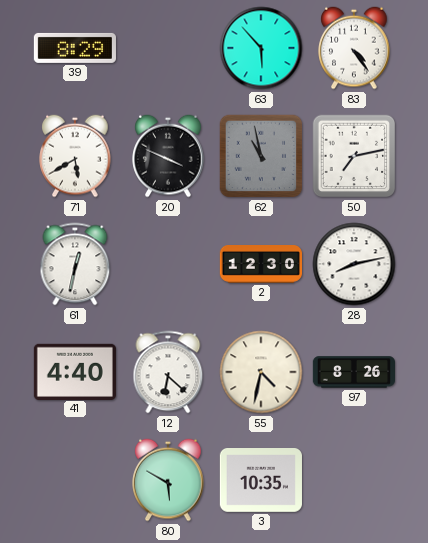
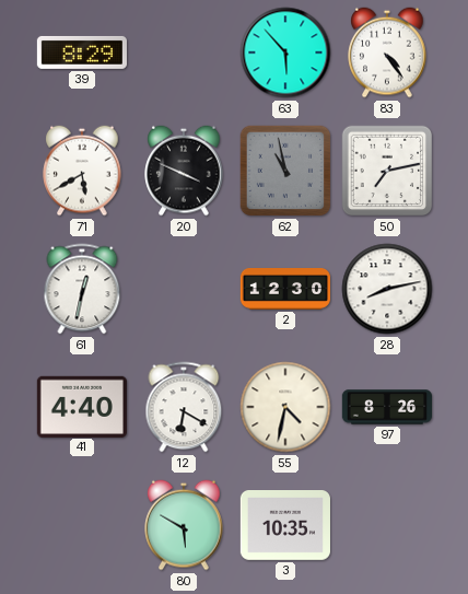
12: 6:22 -> 6:20
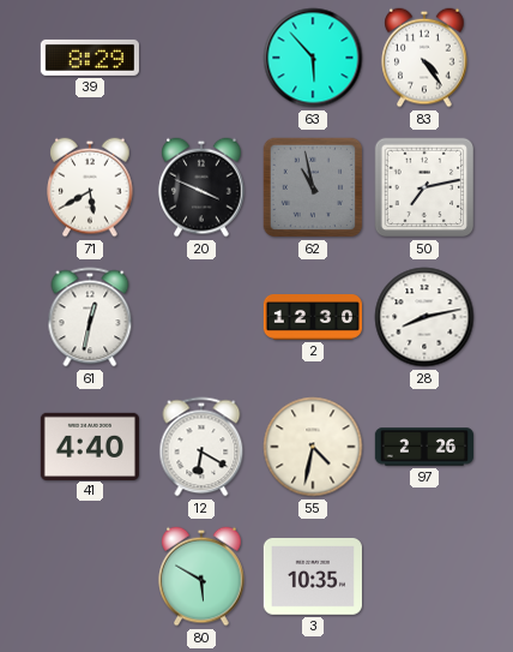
97: 8:26 -> 2:26
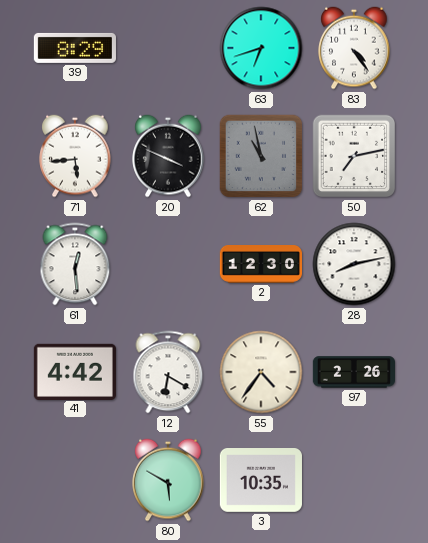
63: 5:53 -> 6:42
71: 5:40 -> 5:44
61: 12:32 -> 12:29
41: 4:40 -> 4:42
55: 4:32 -> 4:36
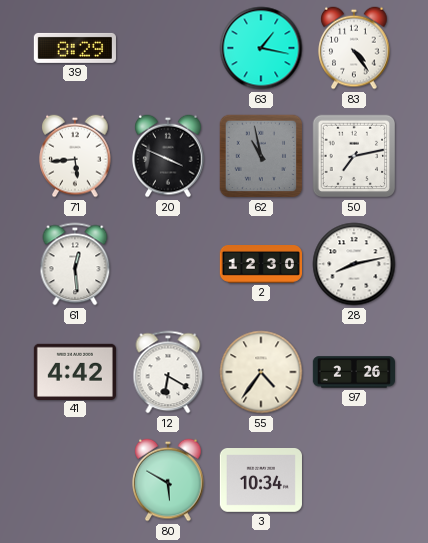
63: 6:42 -> 1:17
3: 10:35 -> 10:34
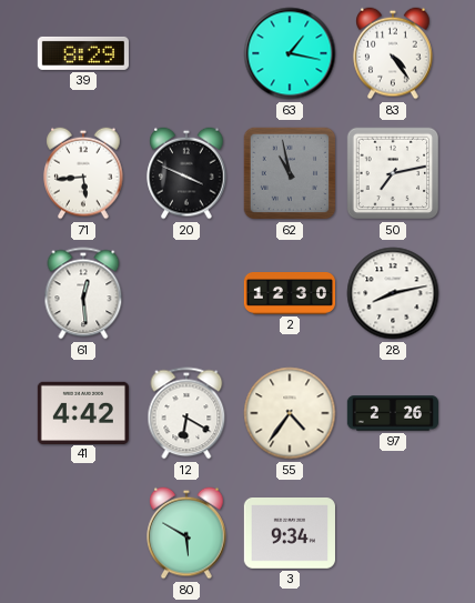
3: 10:34 -> 9:34
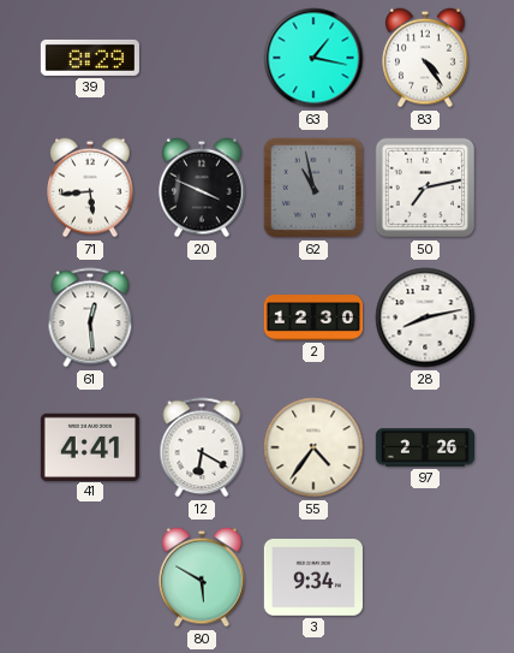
41: 4:42 -> 4:41
